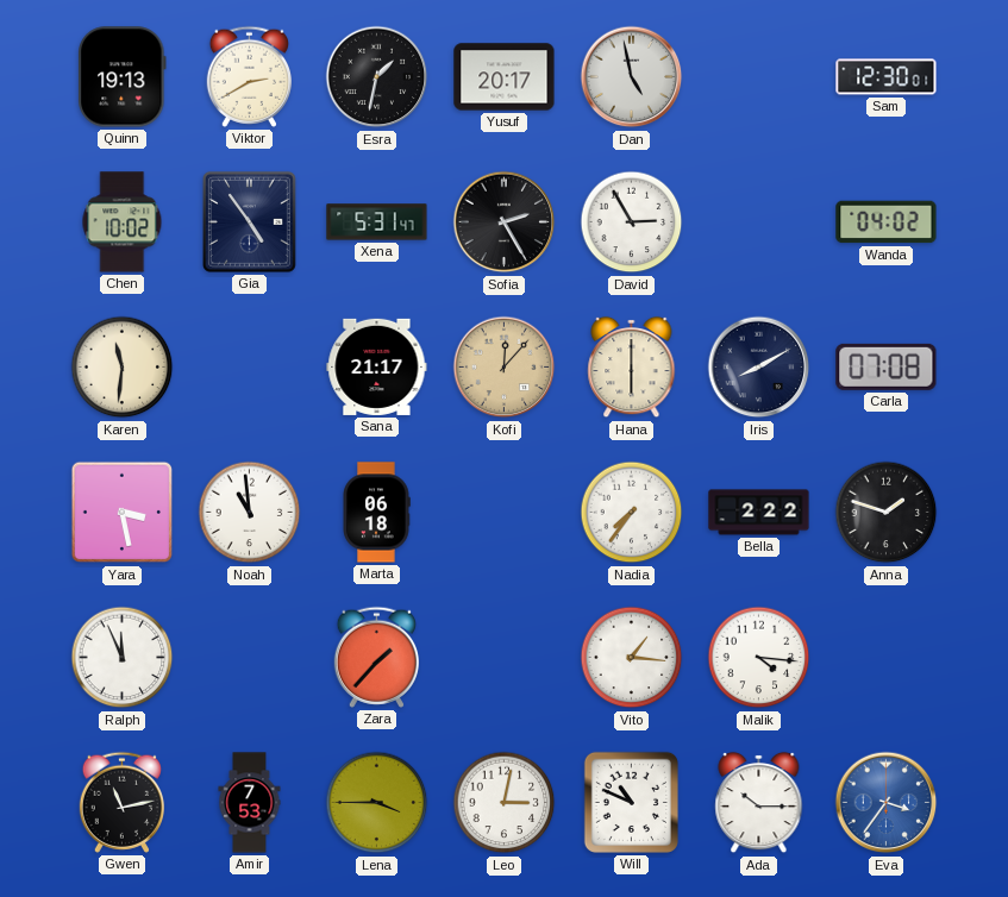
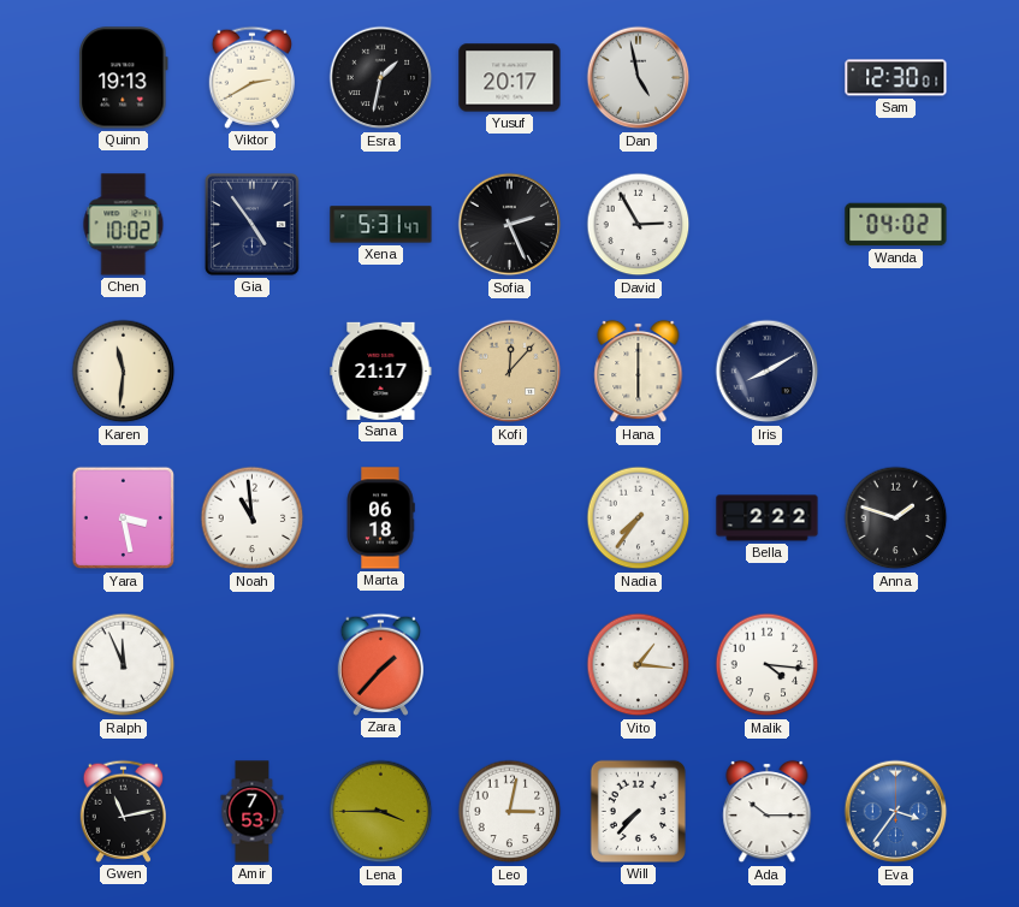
Sofia: 2:25 -> 2:26
Carla: 07:08 -> none
Will: 10:49 -> 7:37
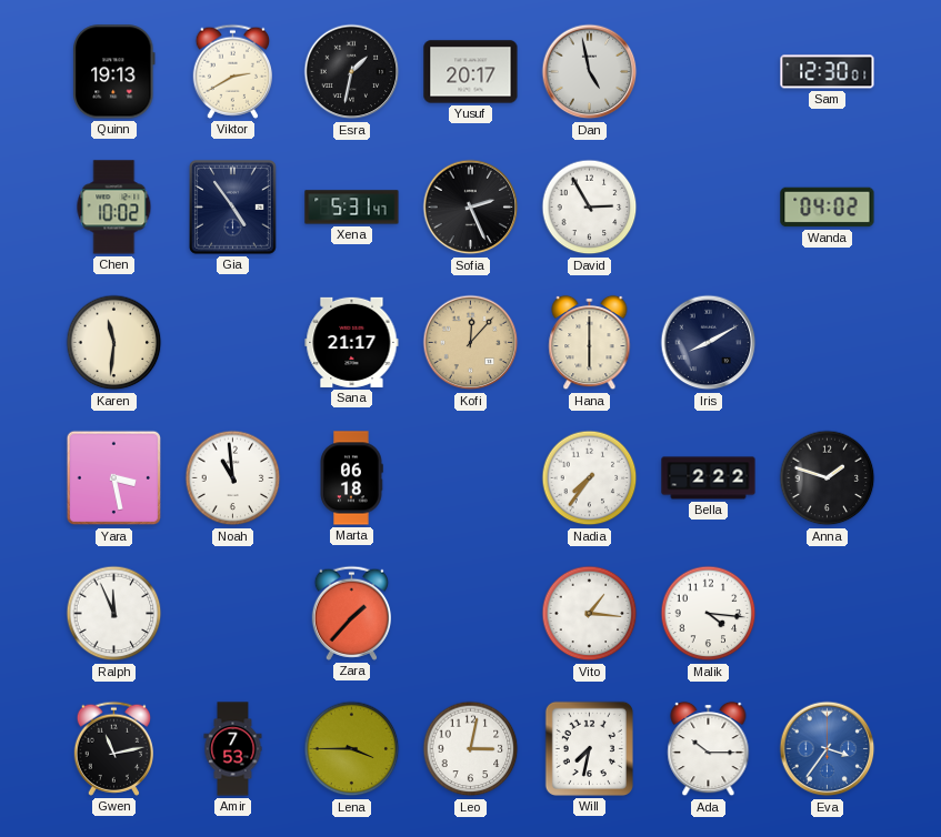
Will: 7:37 -> 7:32
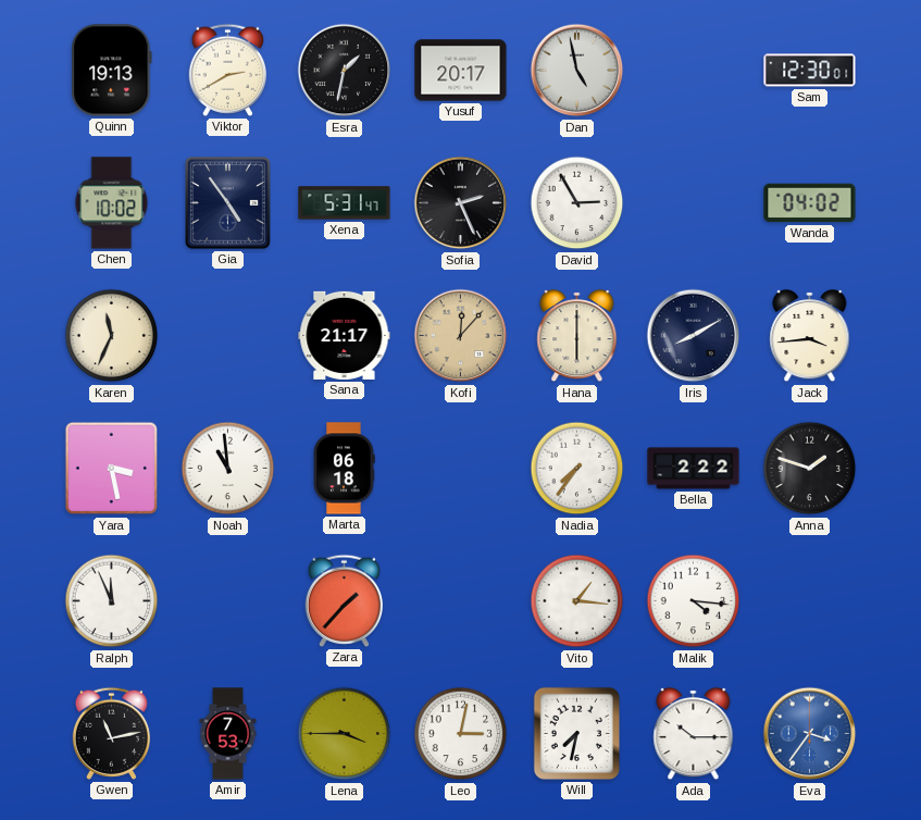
Karen: 11:31 -> 11:34
Jack: none -> 3:44
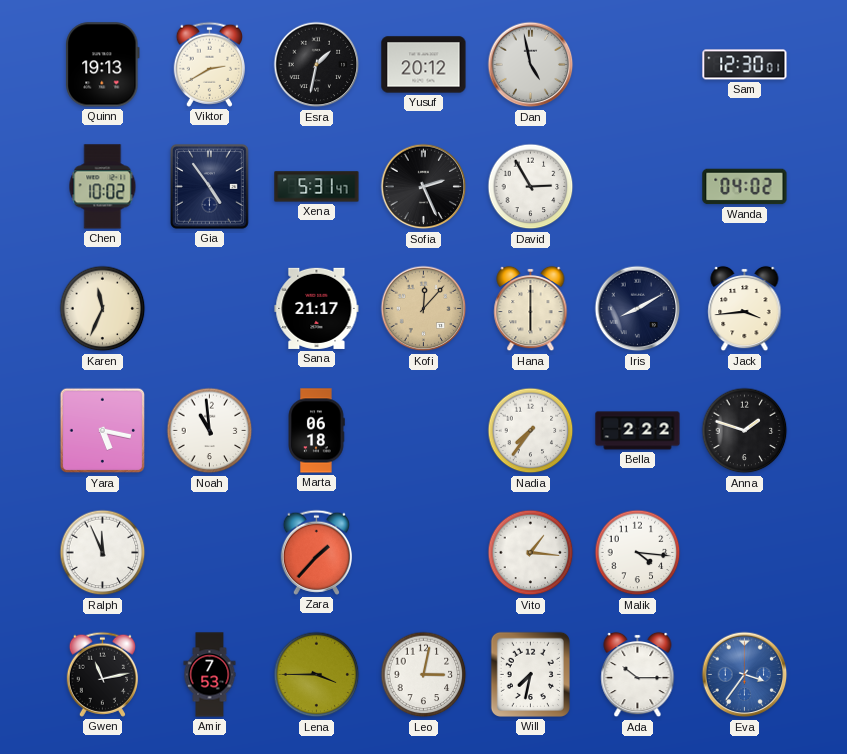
Yusuf: 20:17 -> 20:12
Yara: 3:28 -> 5:17
